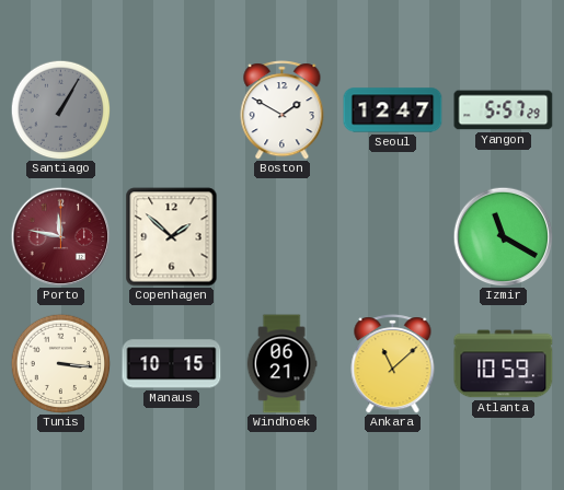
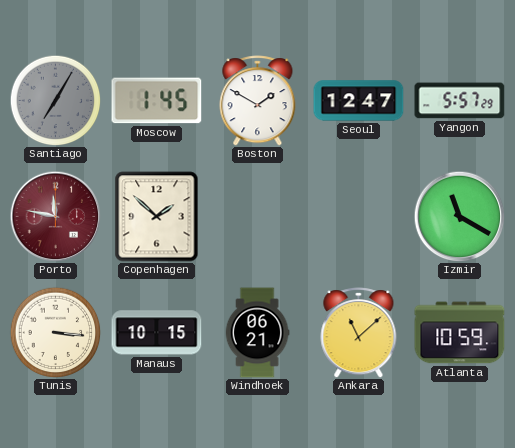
Santiago: 1:05 -> 7:05
Moscow: none -> 1:45
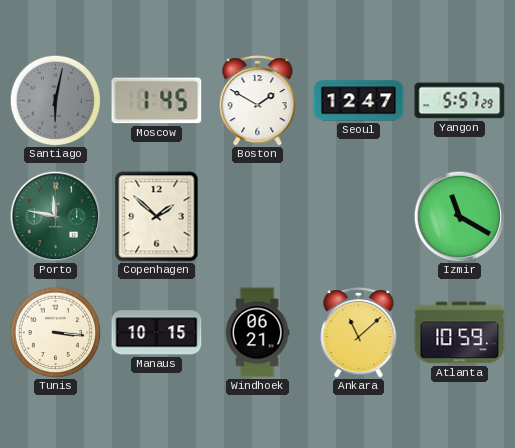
Santiago: 7:05 -> 6:02
Porto dial: burgundy -> green
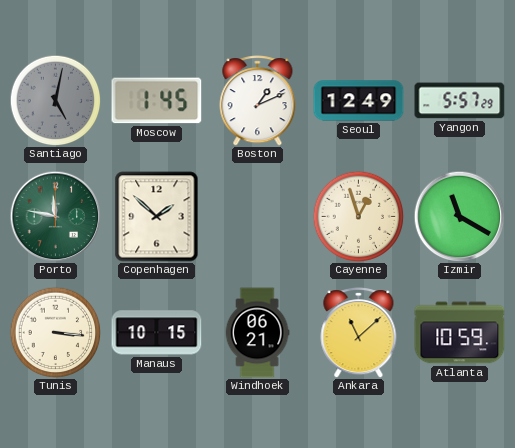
Santiago: 6:02 -> 5:02
Boston: 1:50 -> 1:11
Seoul: 12:47 -> 12:49
Cayenne: none -> 12:57
